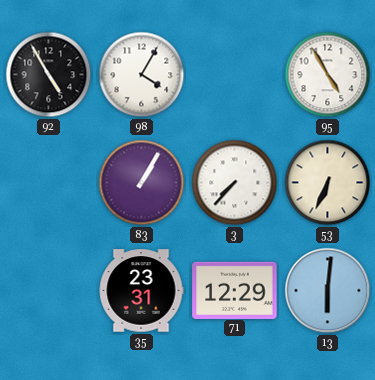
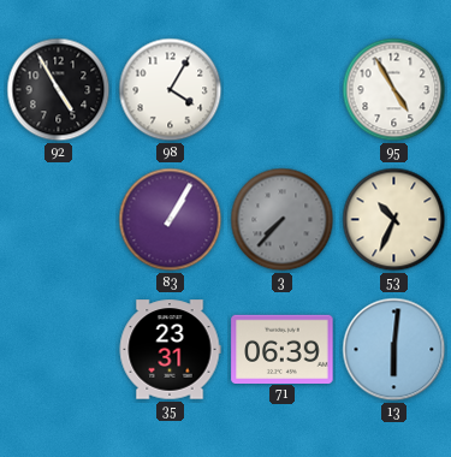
3 dial: white -> grey
53: 6:34 -> 10:34
71: 12:29 -> 06:39
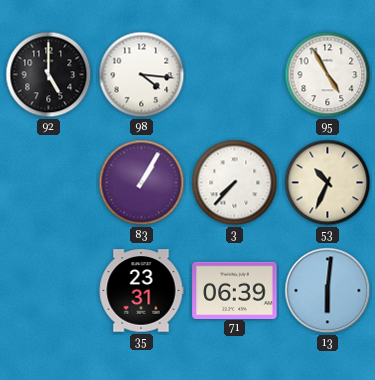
92: 4:55 -> 5:00
98: 4:05 -> 4:16
3 dial: grey -> white
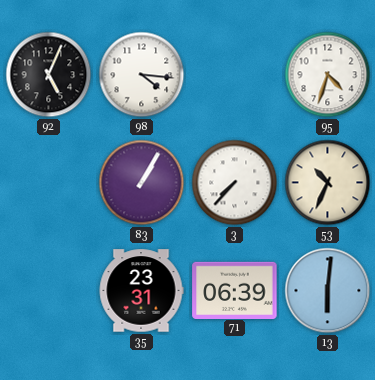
92: 5:00 -> 5:04
95: 4:55 -> 4:33
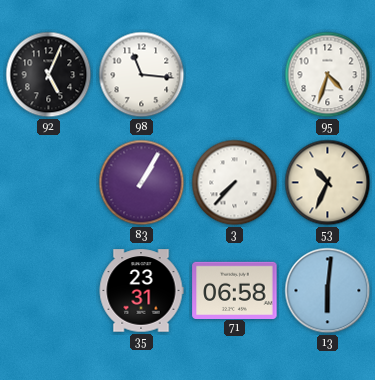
98: 4:16 -> 11:16
71: 06:39 -> 06:58
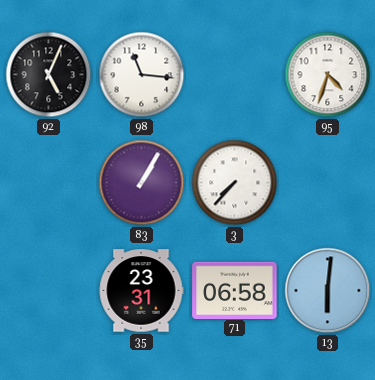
53: 10:34 -> none
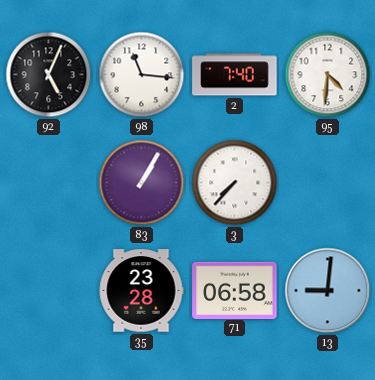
2: none -> 7:40
95: 4:33 -> 4:31
35: 23:31 -> 23:28
13: 6:01 -> 9:01
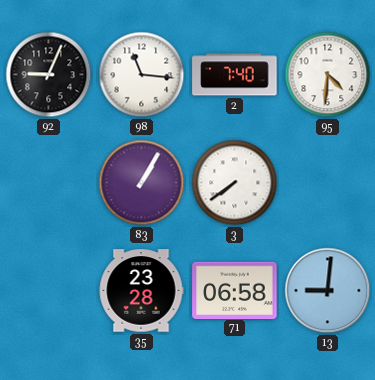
92: 5:04 -> 9:04
3: 7:37 -> 7:39
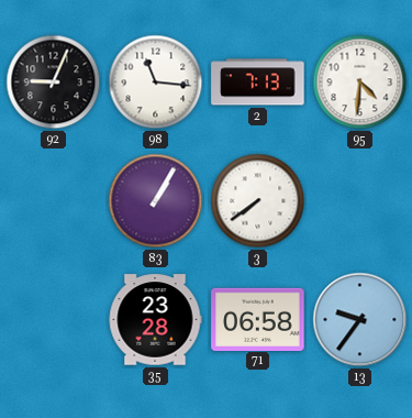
2: 7:40 -> 7:13
13: 9:01 -> 9:36
